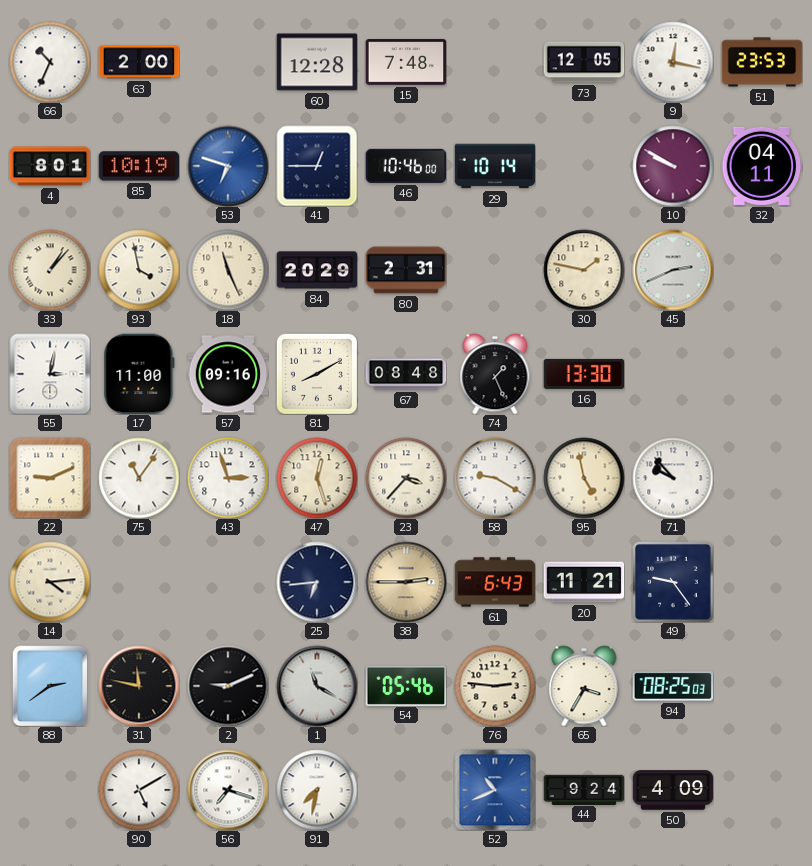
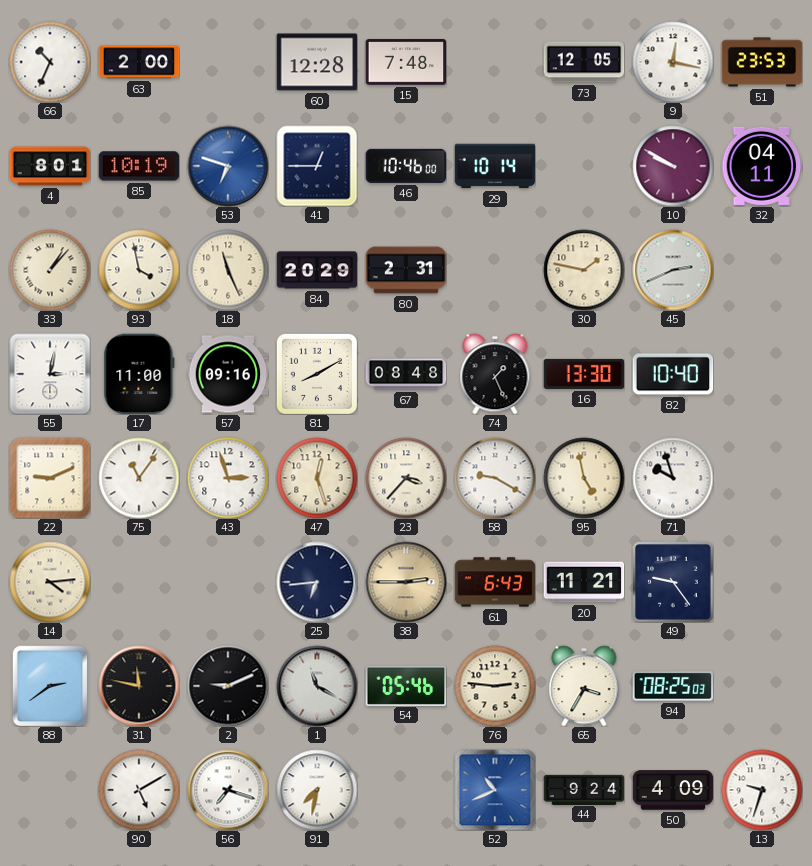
82: none -> 10:40
71: 9:53 -> 9:57
13: none -> 9:33
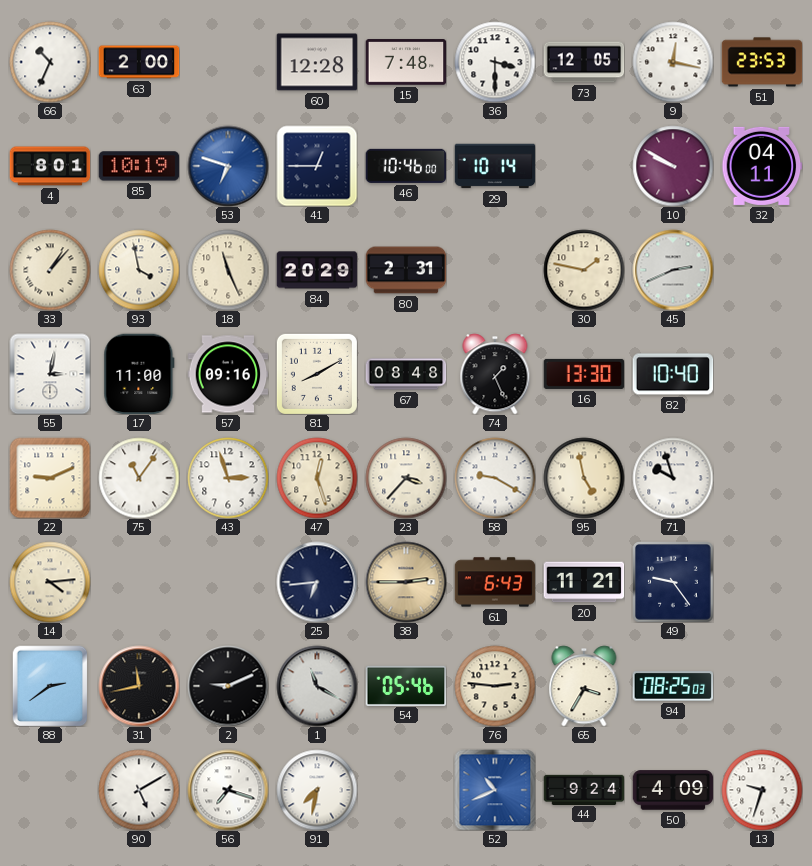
36: none -> 3:30
31: 11:47 -> 11:43
